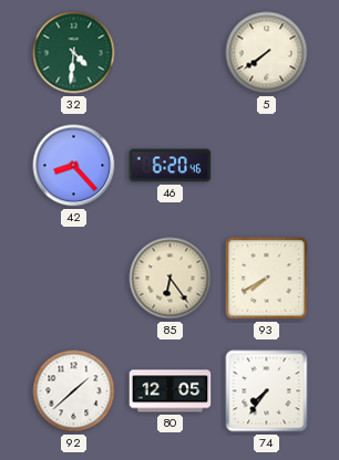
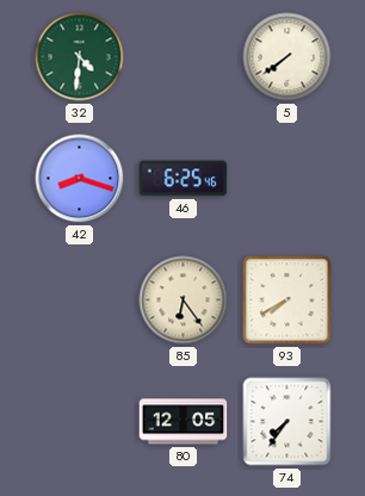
42: 8:23 -> 8:18
46: 6:20 -> 6:25
92: 1:38 -> none
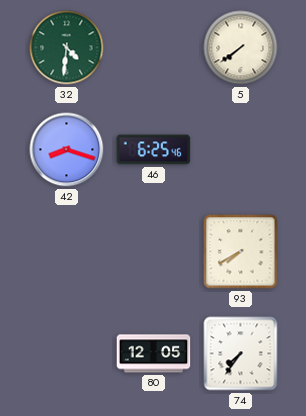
85: 6:24 -> none
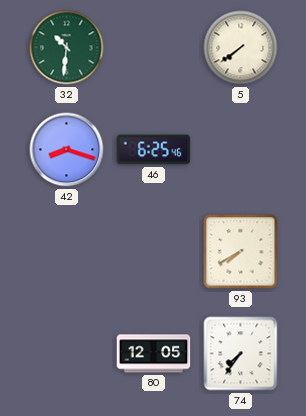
32: 4:31 -> 10:31
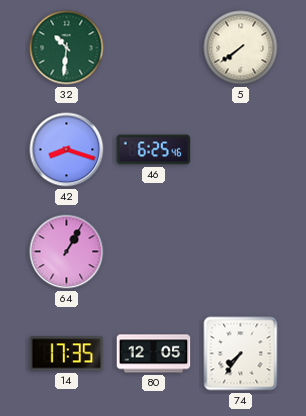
64: none -> 1:05
93: 7:40 -> none
14: none -> 17:35
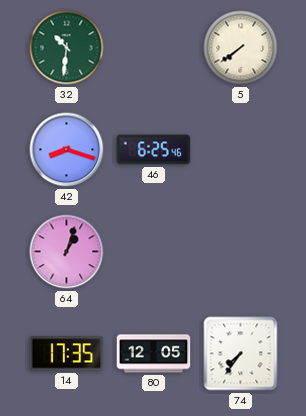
64: 1:05 -> 1:03
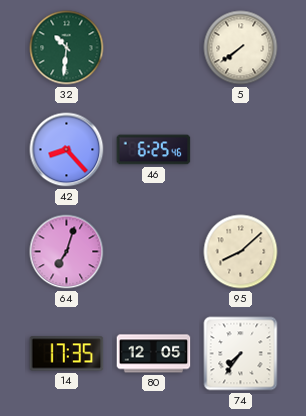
42: 8:18 -> 8:23
64: 1:03 -> 7:03
95: none -> 8:08
